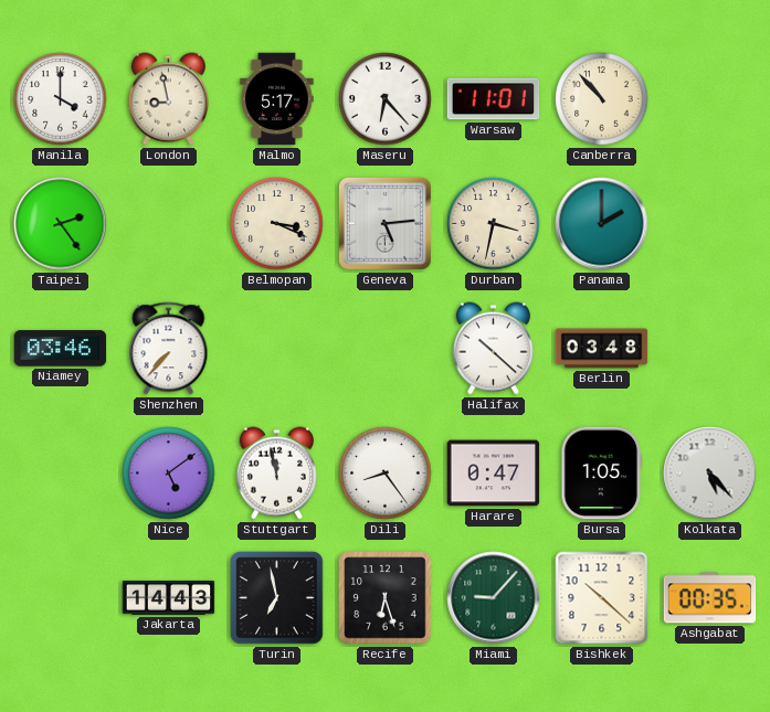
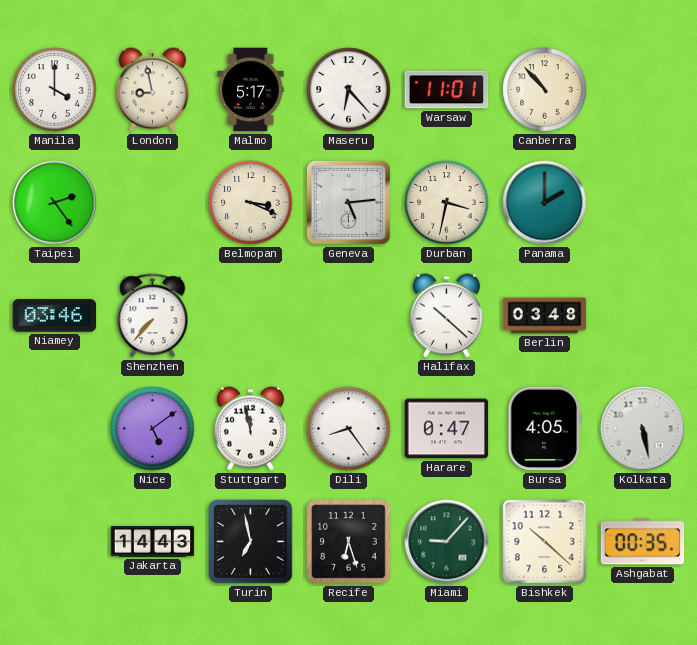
Bursa: 1:05 -> 4:05
Kolkata: 5:23 -> 5:28
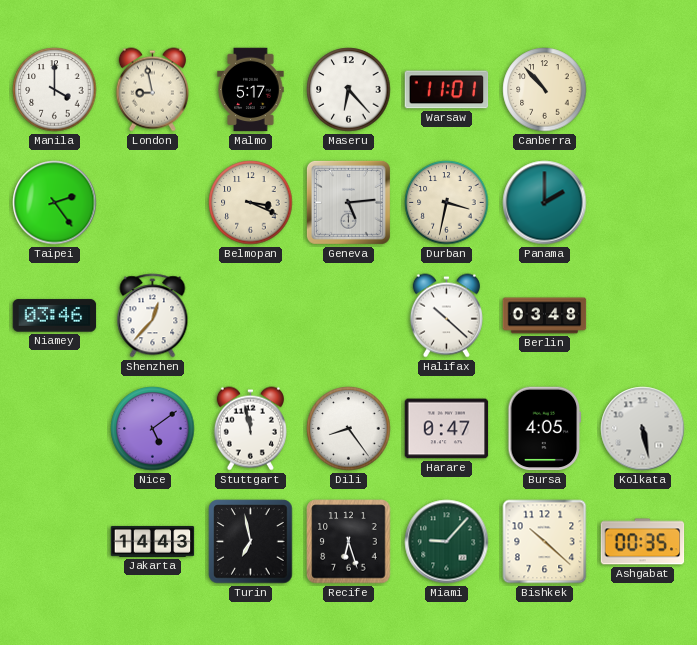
Shenzhen: 7:37 -> 12:37
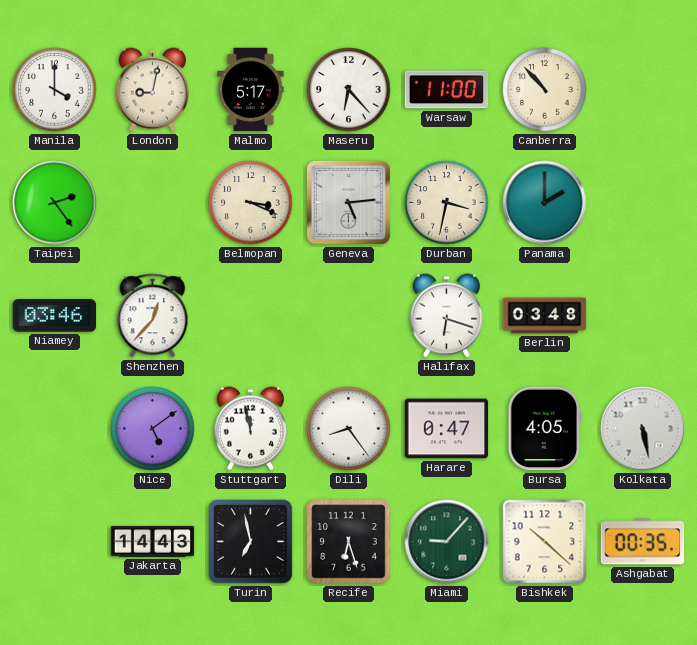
London: 8:58 -> 9:02
Warsaw: 11:01 -> 11:00
Halifax: 10:22 -> 6:18
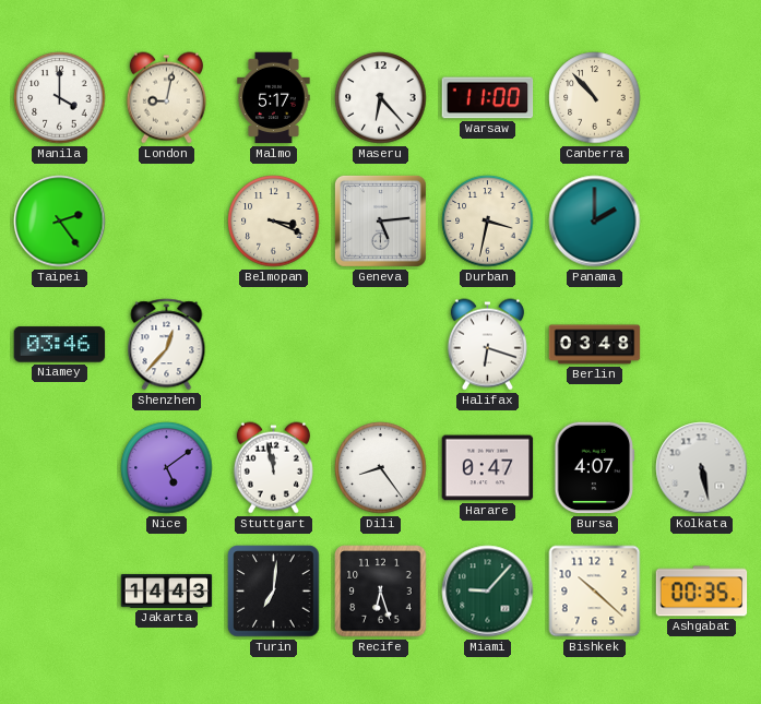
Bursa: 4:05 -> 4:07
Turin: 6:58 -> 7:01
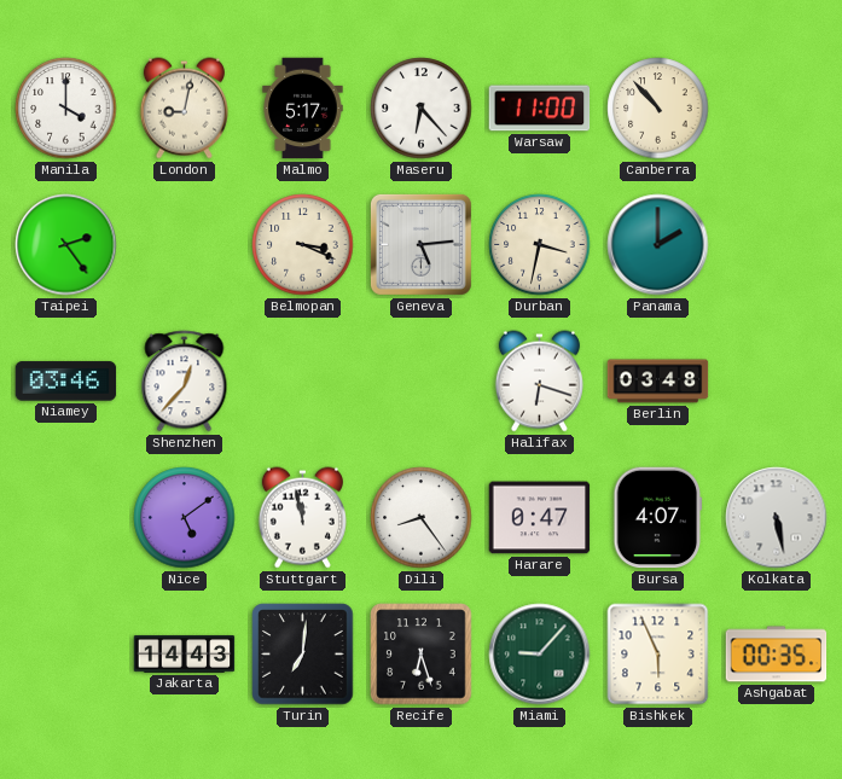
Bishkek: 10:22 -> 5:56
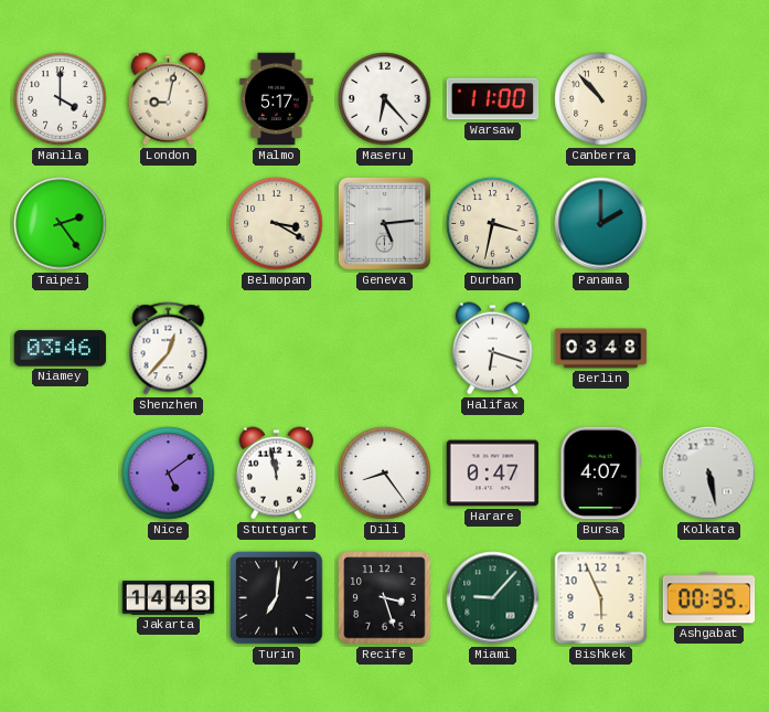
Belmopan: 3:19 -> 3:20
Recife: 6:27 -> 3:27
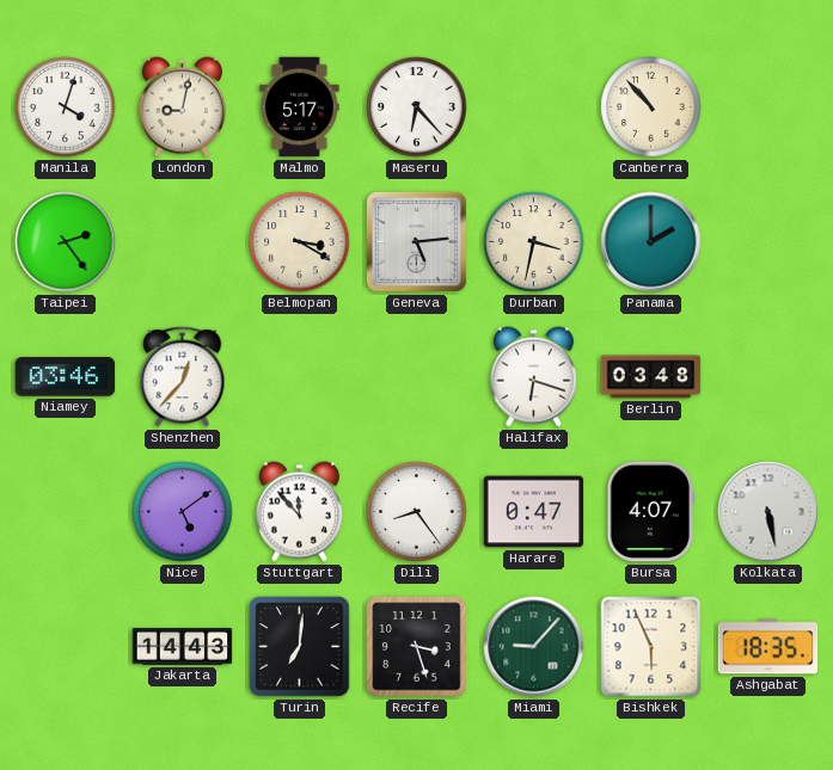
Manila: 4:00 -> 4:03
Warsaw: 11:00 -> none
Stuttgart: 11:58 -> 11:53
Ashgabat: 00:35 -> 18:35
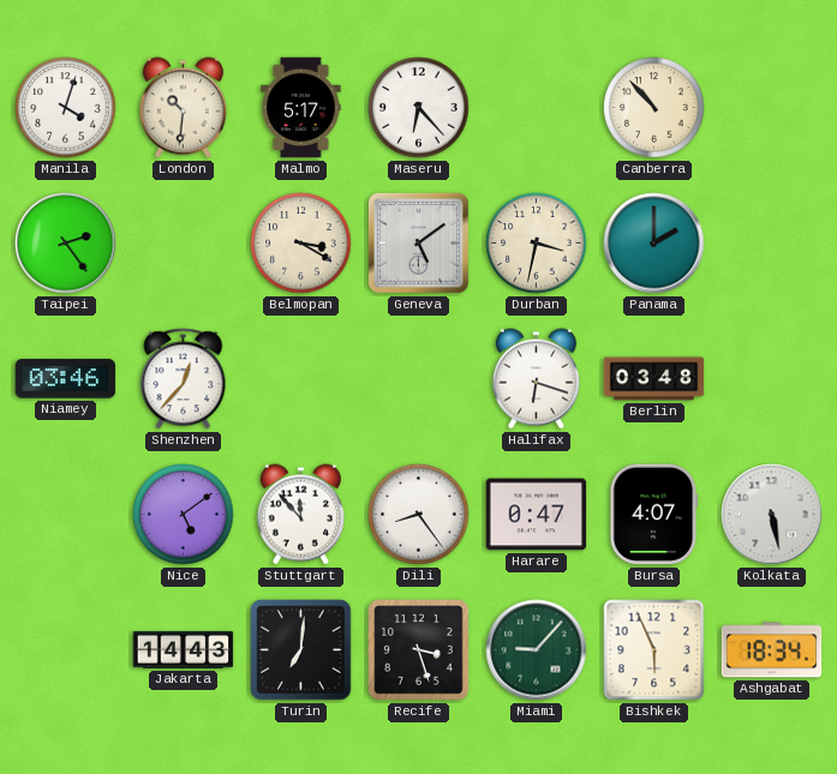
London: 9:02 -> 10:31
Geneva: 5:14 -> 5:09
Ashgabat: 18:35 -> 18:34
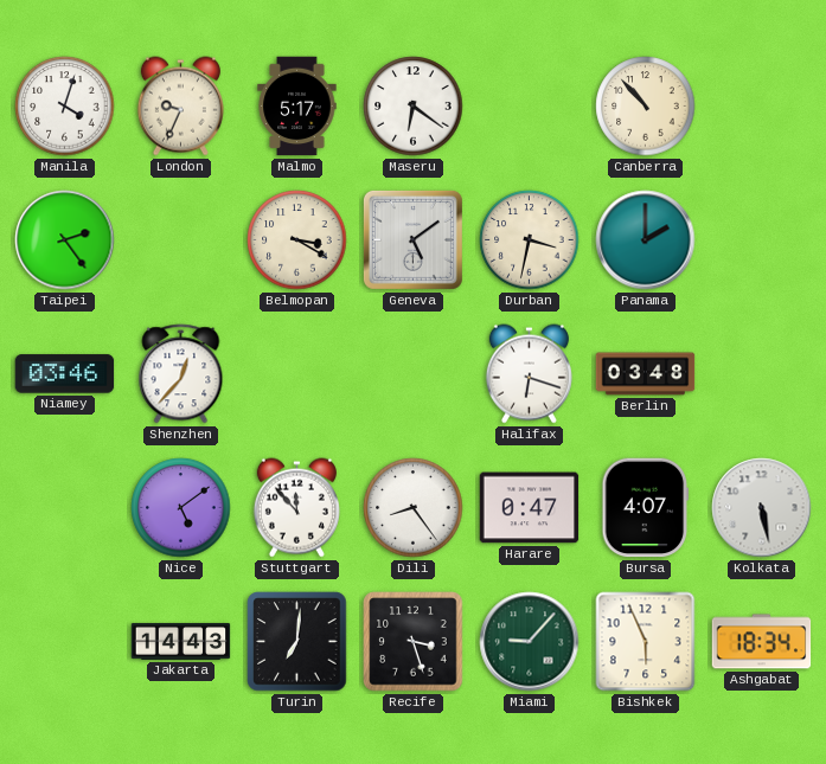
London: 10:31 -> 9:34
Maseru: 6:23 -> 6:21
